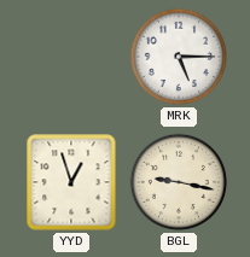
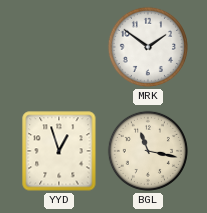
MRK: 5:15 -> 1:51
BGL: 9:17 -> 11:17
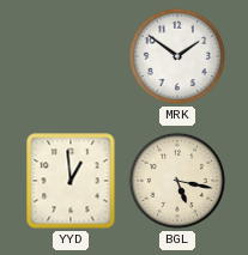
YYD: 12:57 -> 12:59
BGL: 11:17 -> 5:17
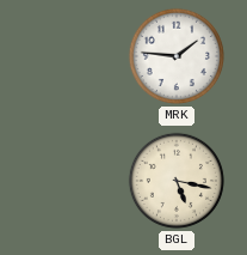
MRK: 1:51 -> 1:46
YYD: 12:59 -> none
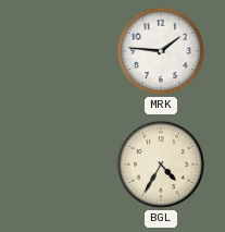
BGL: 5:17 -> 4:35
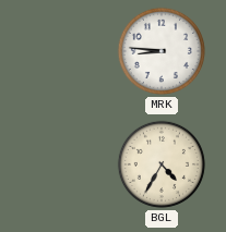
MRK: 1:46 -> 8:46
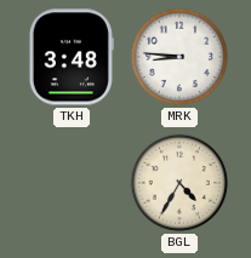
TKH: none -> 3:48
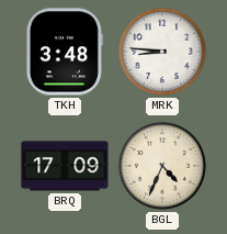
BRQ: none -> 17:09
BGL: 4:35 -> 4:34
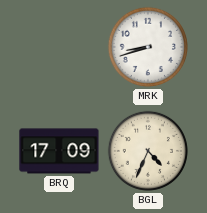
TKH: 3:48 -> none
MRK: 8:46 -> 8:42
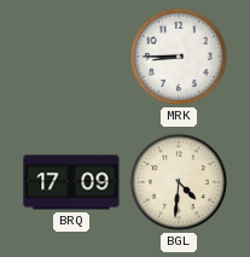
MRK: 8:42 -> 8:45
BGL: 4:34 -> 4:31
